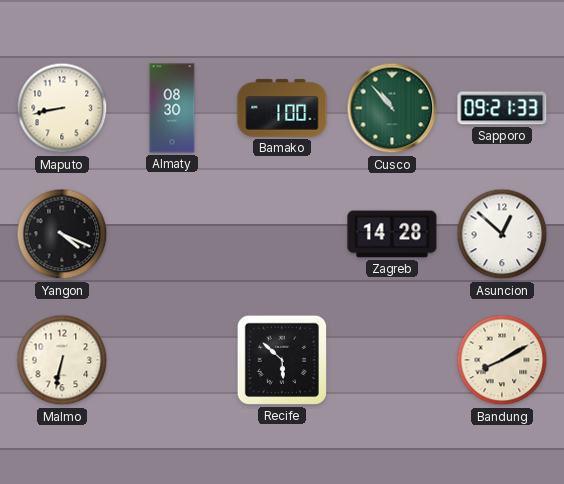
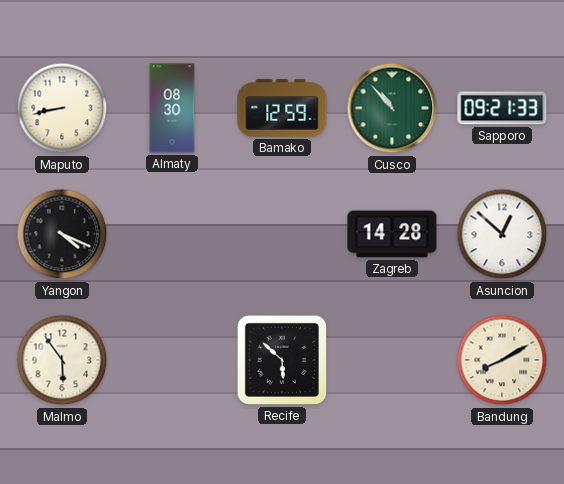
Bamako: 1:00 -> 12:59
Malmo: 6:32 -> 5:54
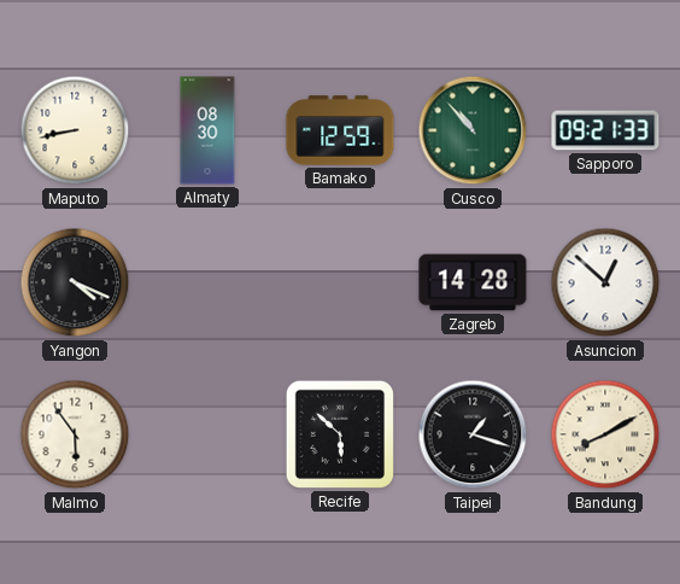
Taipei: none -> 1:18
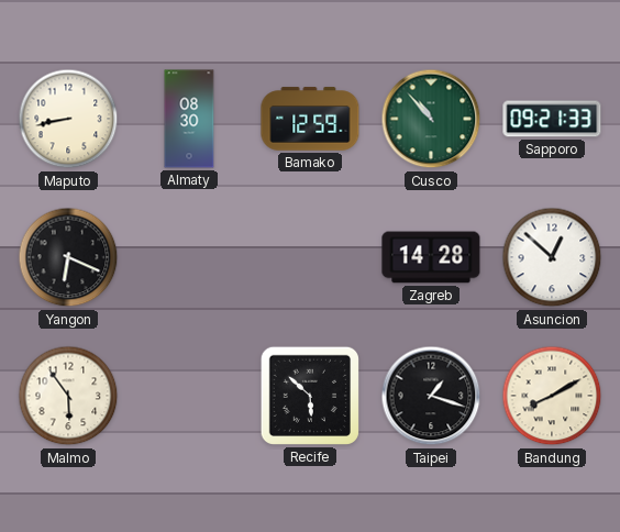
Yangon: 4:19 -> 6:19
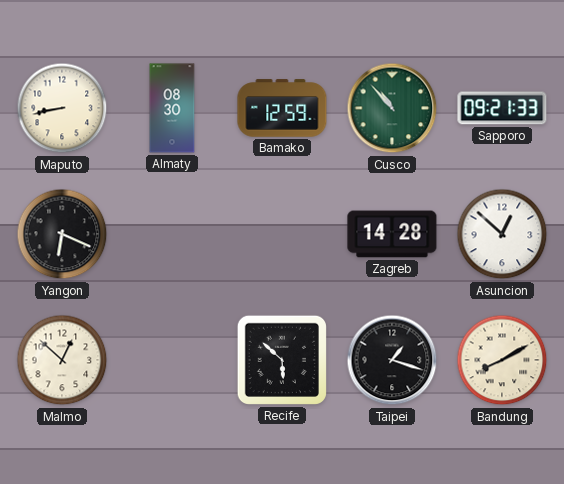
Malmo: 5:54 -> 12:52
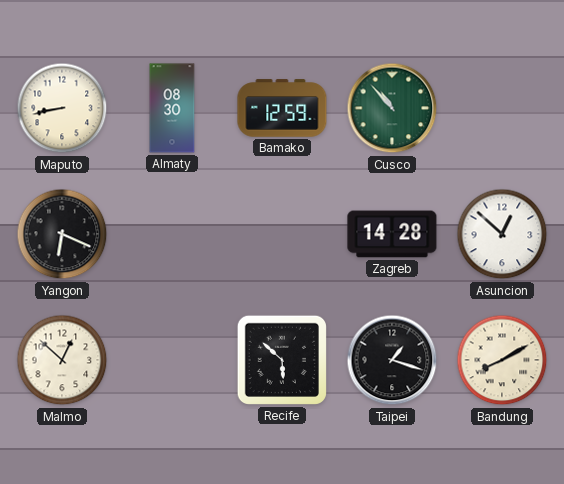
Sapporo: 09:21 -> none
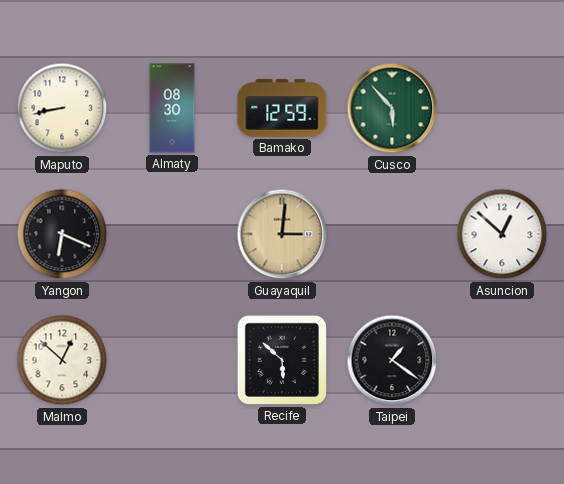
Cusco: 10:53 -> 5:53
Guayaquil: none -> 3:01
Zagreb: 14:28 -> none
Taipei: 1:18 -> 1:21
Bandung: 8:10 -> none
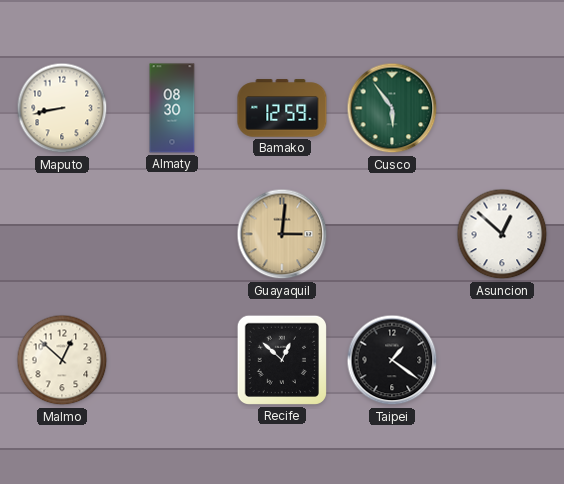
Cusco: 5:53 -> 5:54
Yangon: 6:19 -> none
Recife: 5:52 -> 12:52
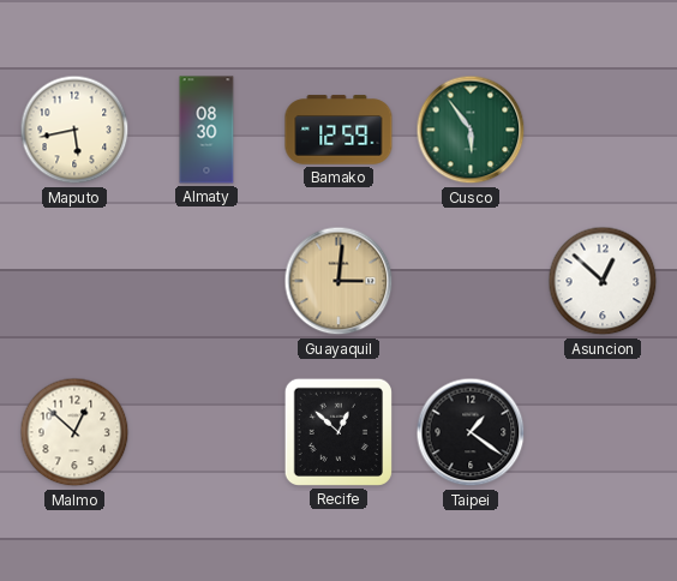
Maputo: 8:43 -> 5:43
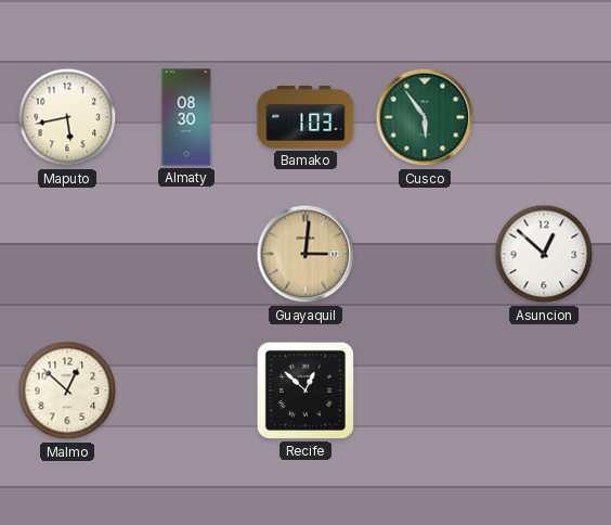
Bamako: 12:59 -> 1:03
Taipei: 1:21 -> none
